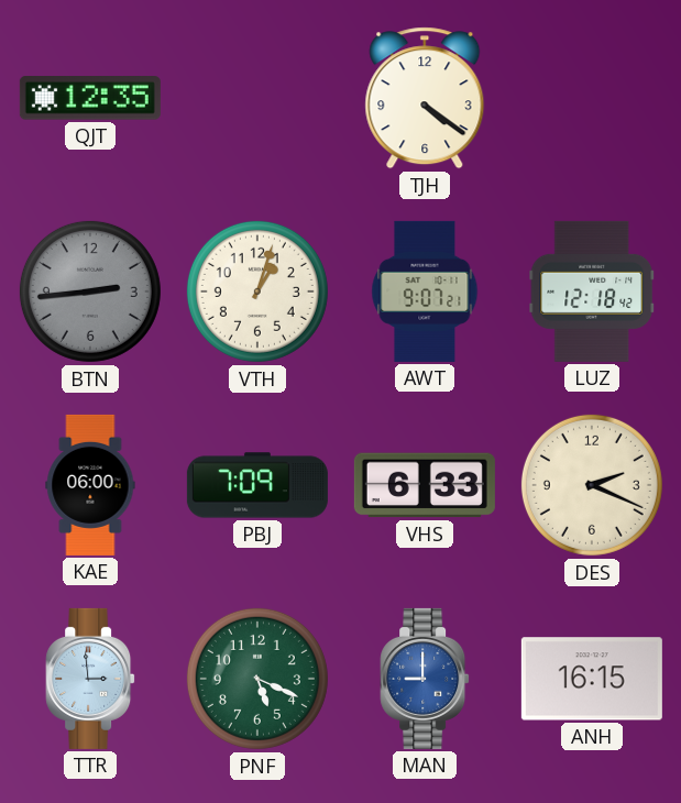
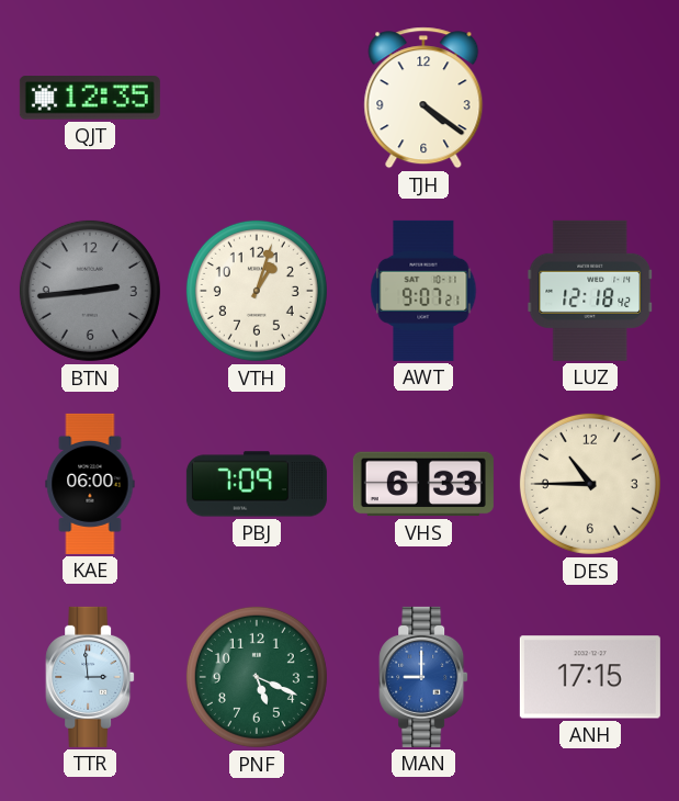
DES: 2:19 -> 10:45
ANH: 16:15 -> 17:15
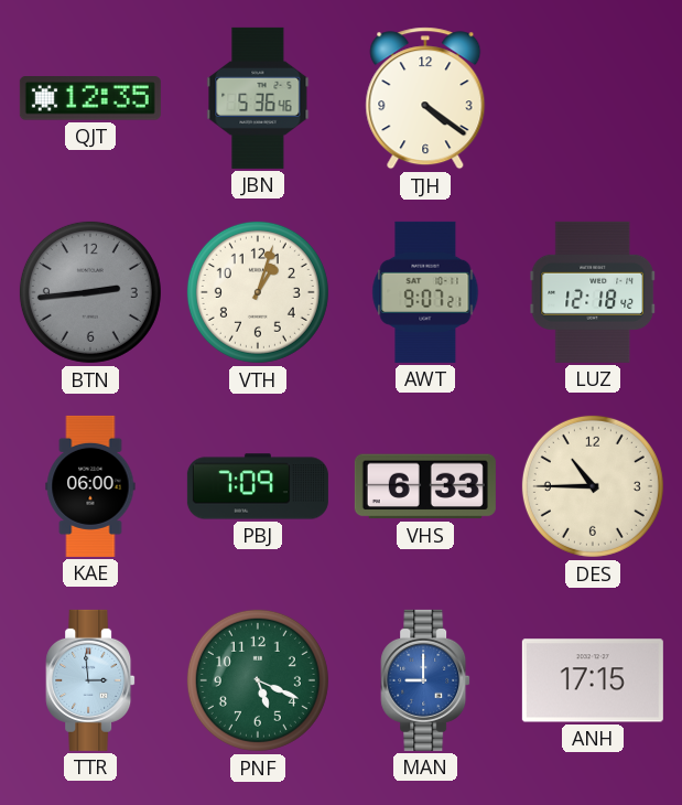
JBN: none -> 5:36
